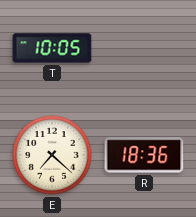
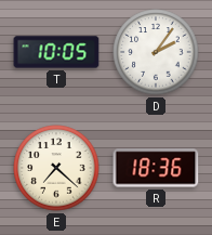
D: none -> 2:06
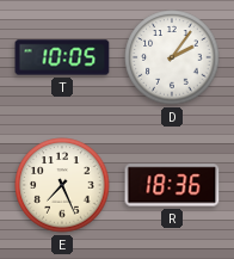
E: 7:22 -> 7:26
